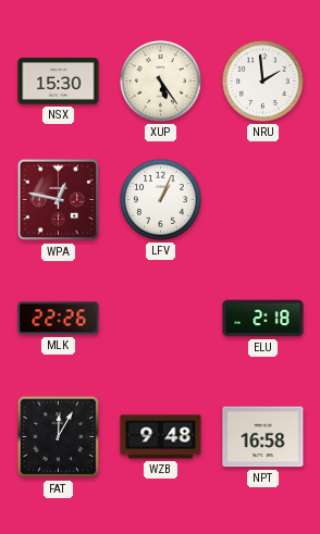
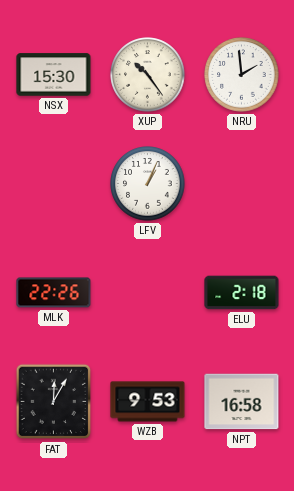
XUP: 5:24 -> 10:24
WPA: 12:47 -> none
WZB: 9:48 -> 9:53
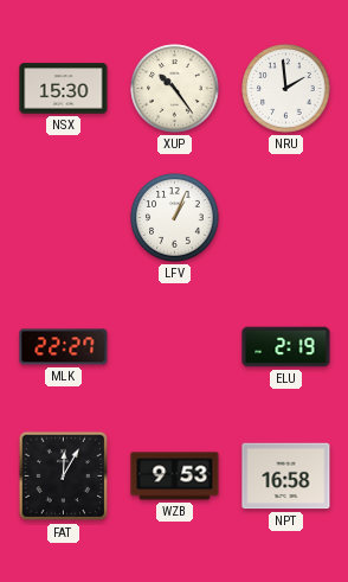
MLK: 22:26 -> 22:27
ELU: 2:18 -> 2:19
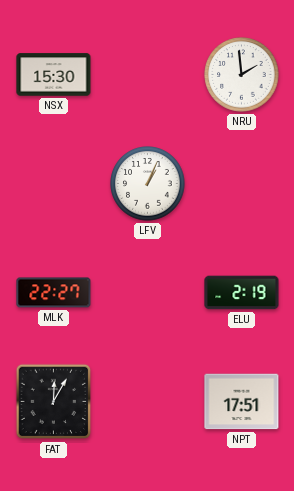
XUP: 10:24 -> none
WZB: 9:53 -> none
NPT: 16:58 -> 17:51
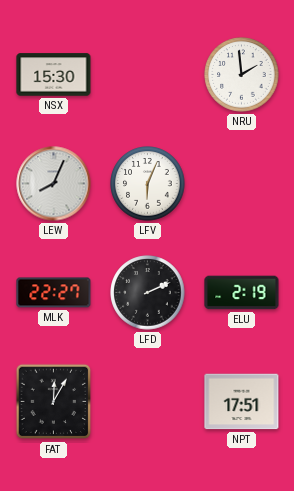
LEW: none -> 8:04
LFV: 1:04 -> 6:04
LFD: none -> 2:11
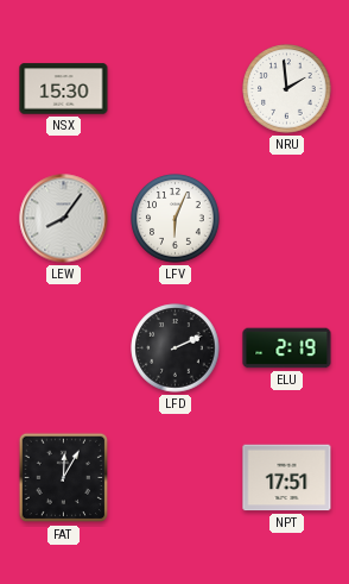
LEW: 8:04 -> 8:06
MLK: 22:27 -> none
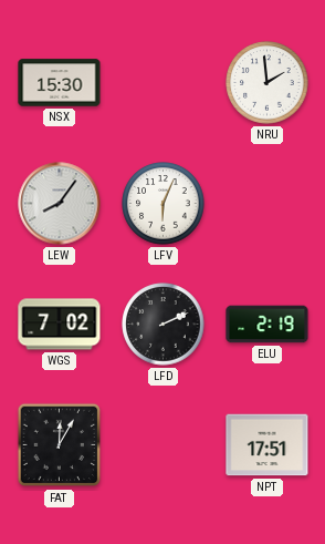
WGS: none -> 7:02
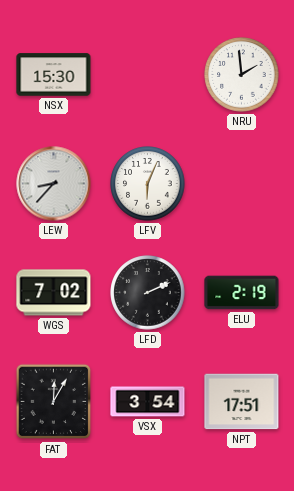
LEW: 8:06 -> 8:37
VSX: none -> 3:54
